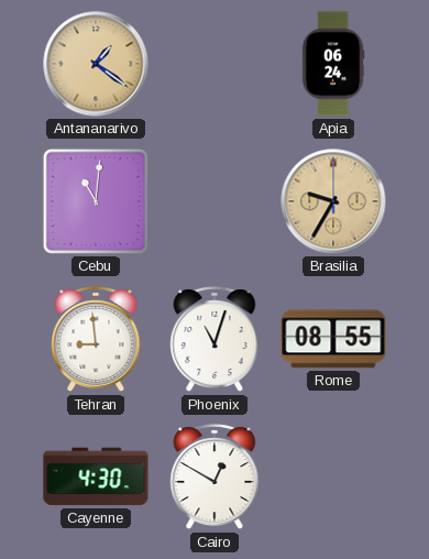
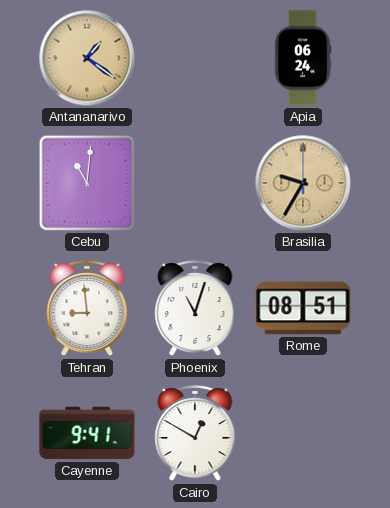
Rome: 08:55 -> 08:51
Cayenne: 4:30 -> 9:41
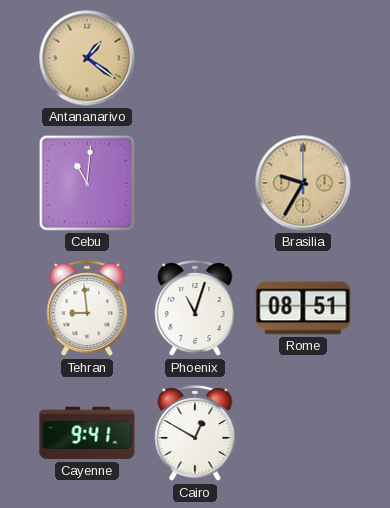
Apia: 06:24 -> none
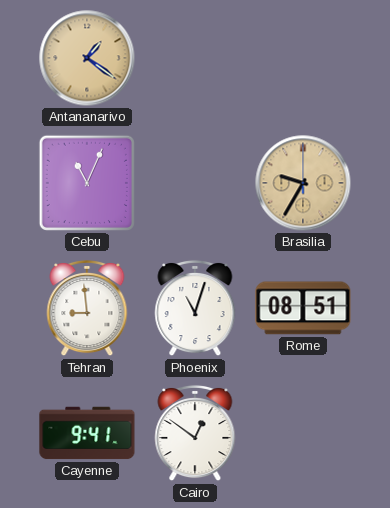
Cebu: 11:01 -> 11:04
Cairo: 12:50 -> 12:51
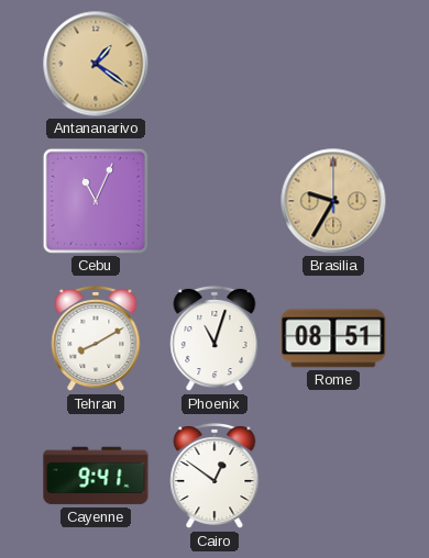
Tehran: 8:59 -> 8:10
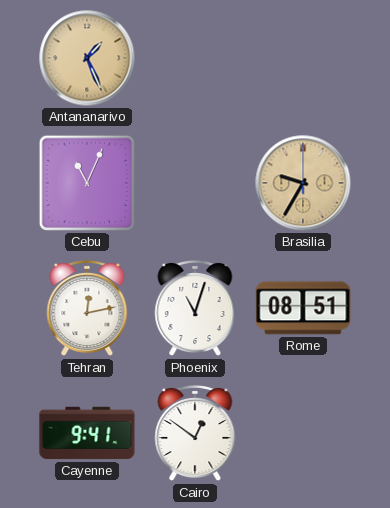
Antananarivo: 1:21 -> 1:26
Tehran: 8:10 -> 12:13
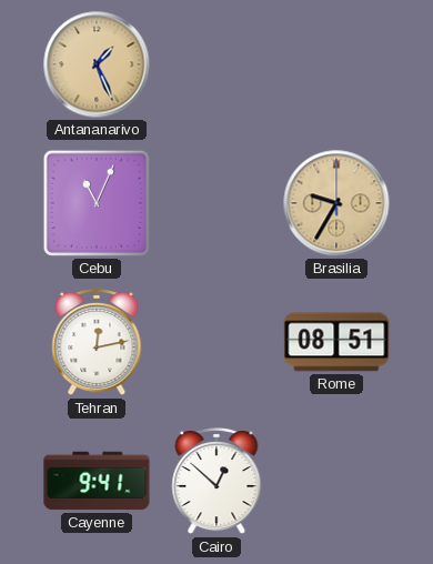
Phoenix: 11:03 -> none
Cairo: 12:51 -> 12:52
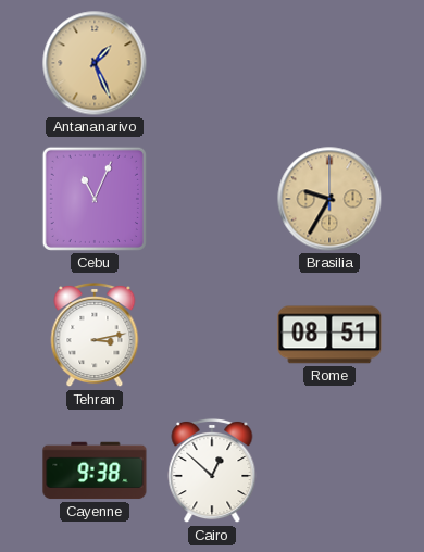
Tehran: 12:13 -> 3:13
Cayenne: 9:41 -> 9:38
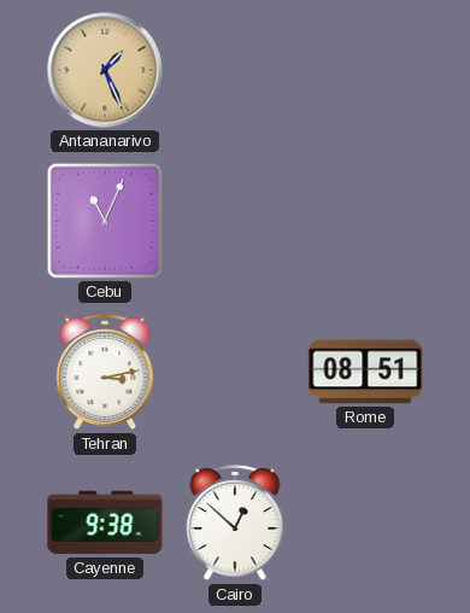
Brasilia: 9:35 -> none
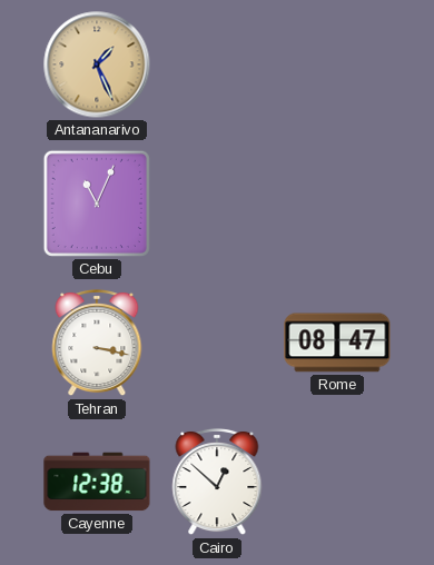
Tehran: 3:13 -> 3:17
Rome: 08:51 -> 08:47
Cayenne: 9:38 -> 12:38
